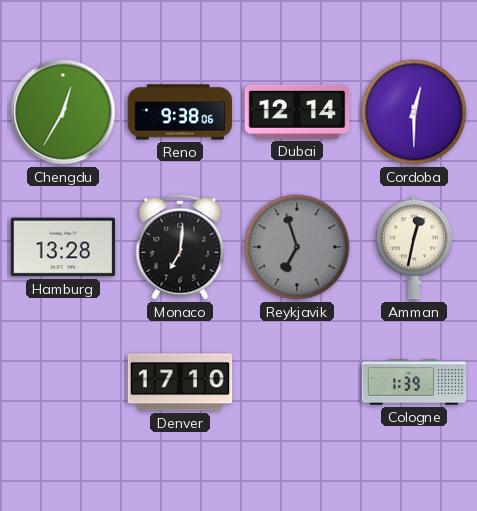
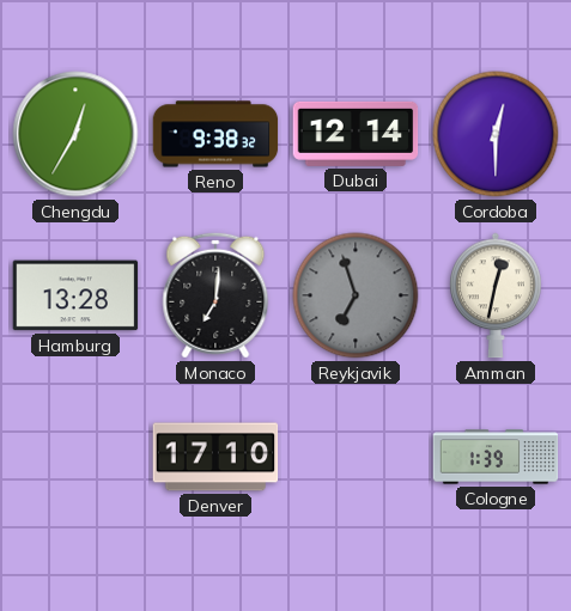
Reno: 9:38:06 -> 9:38:32
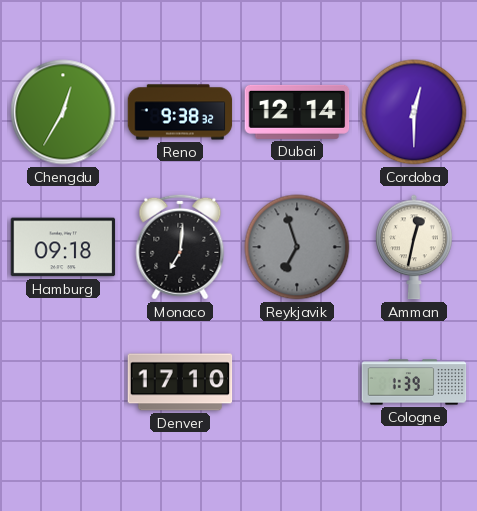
Hamburg: 13:28 -> 09:18
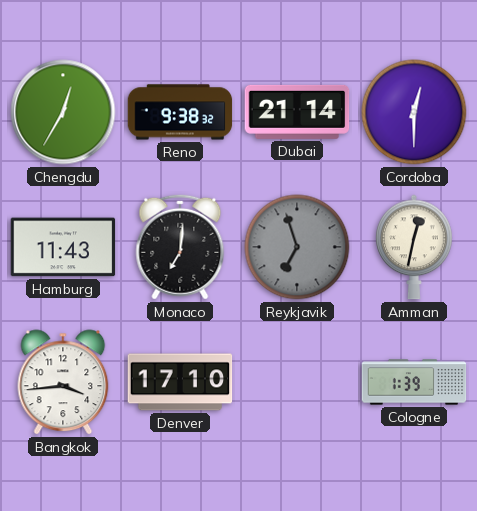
Dubai: 12:14 -> 21:14
Hamburg: 09:18 -> 11:43
Bangkok: none -> 3:44
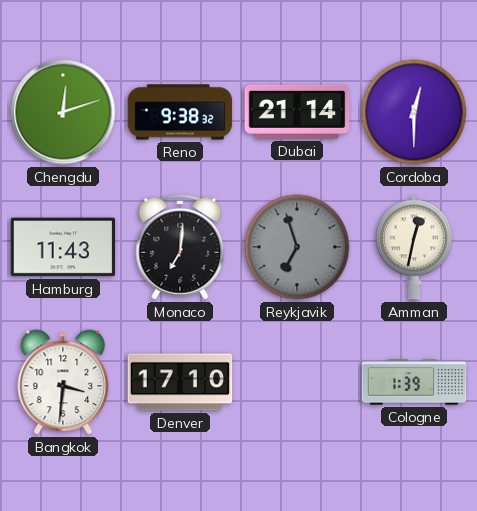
Chengdu: 12:35 -> 12:12
Bangkok: 3:44 -> 3:31
